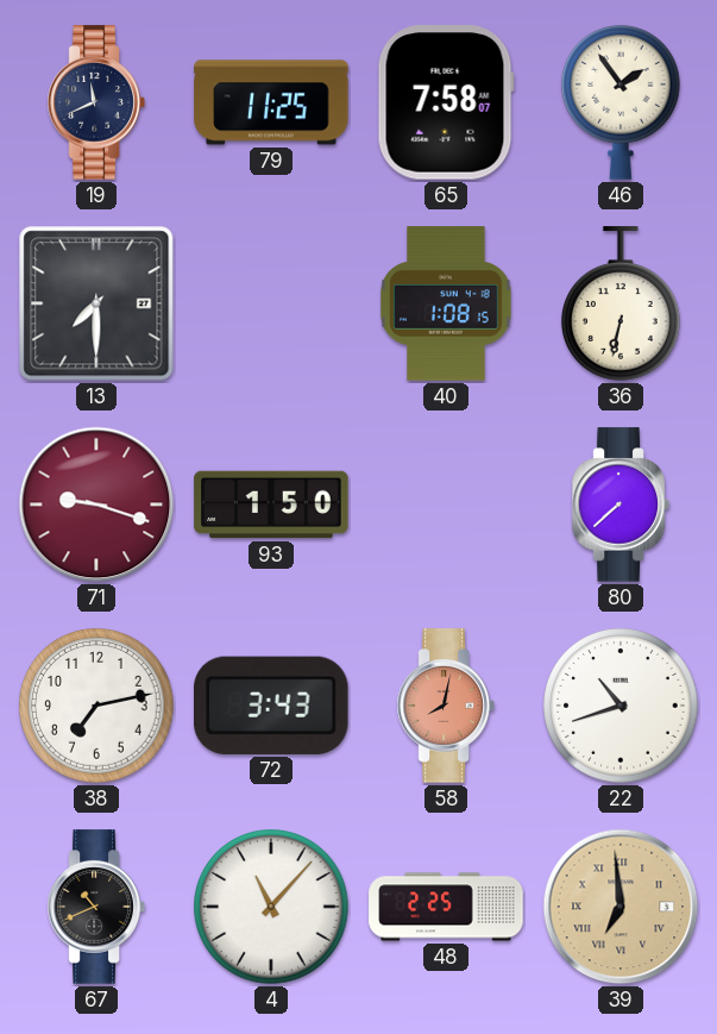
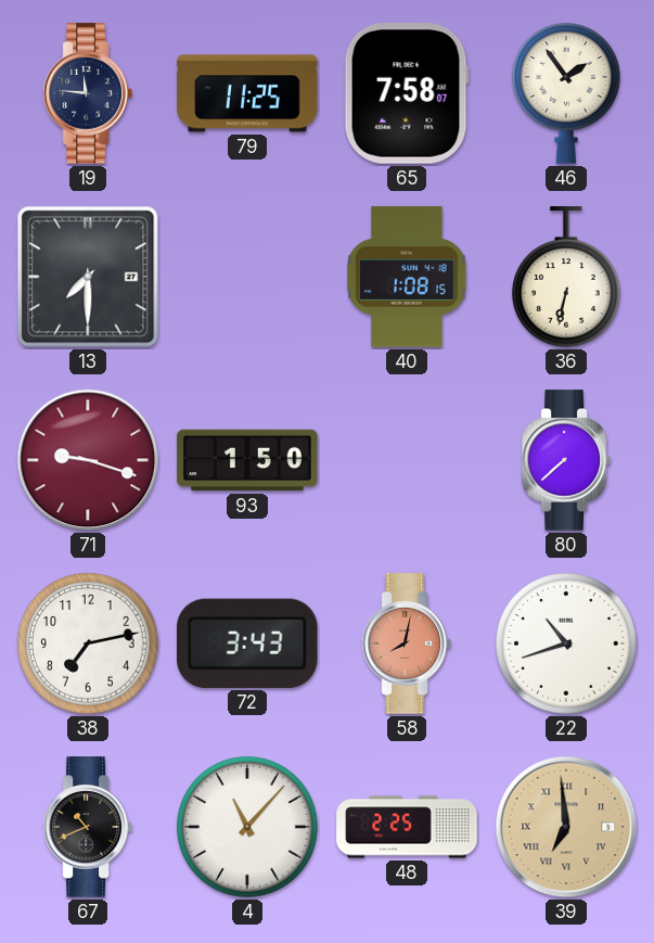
19: 11:41 -> 11:46
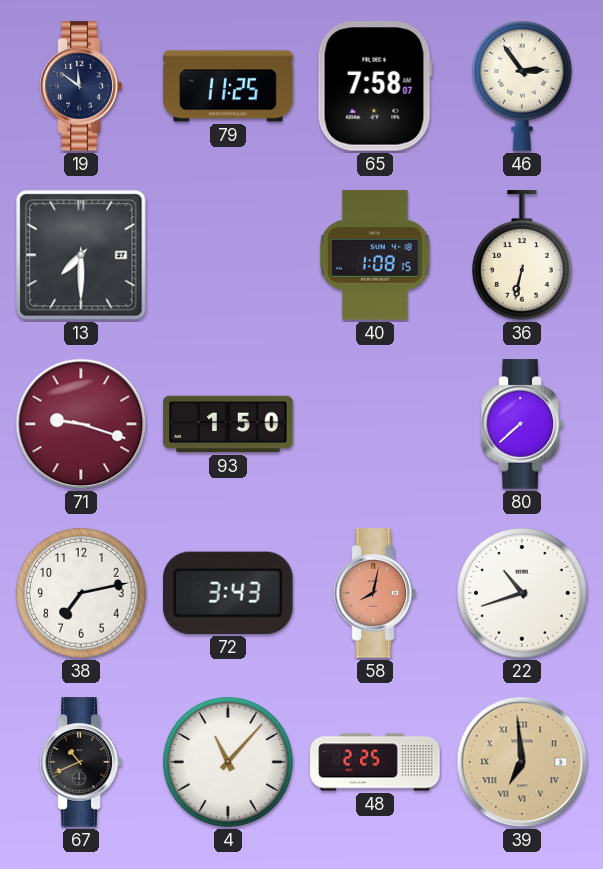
19: 11:46 -> 11:51
46: 1:54 -> 2:54
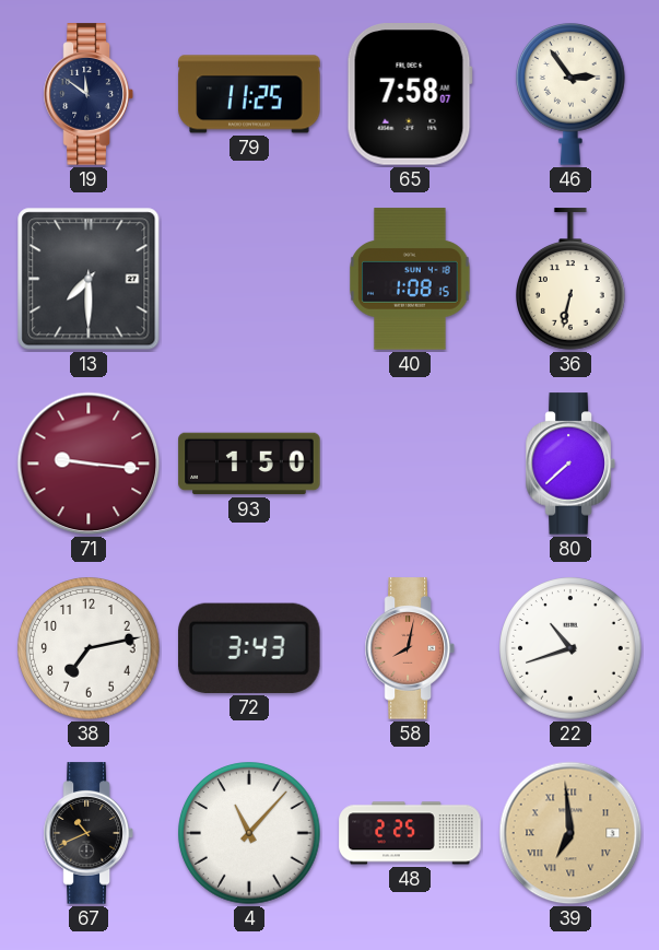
71: 9:18 -> 9:16
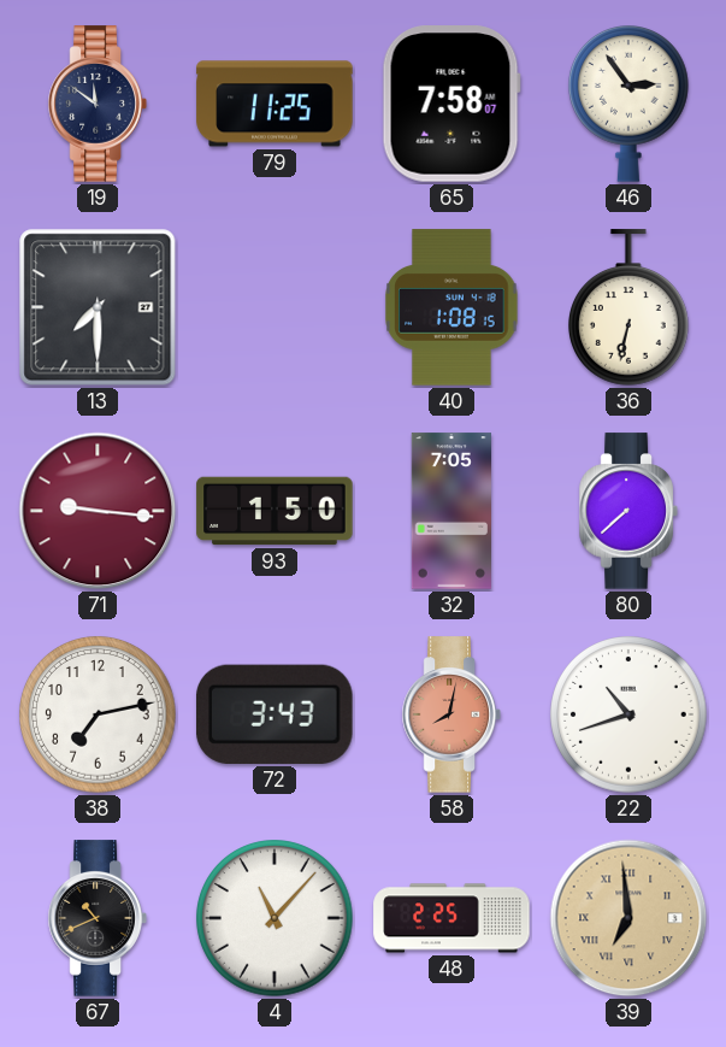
32: none -> 7:05
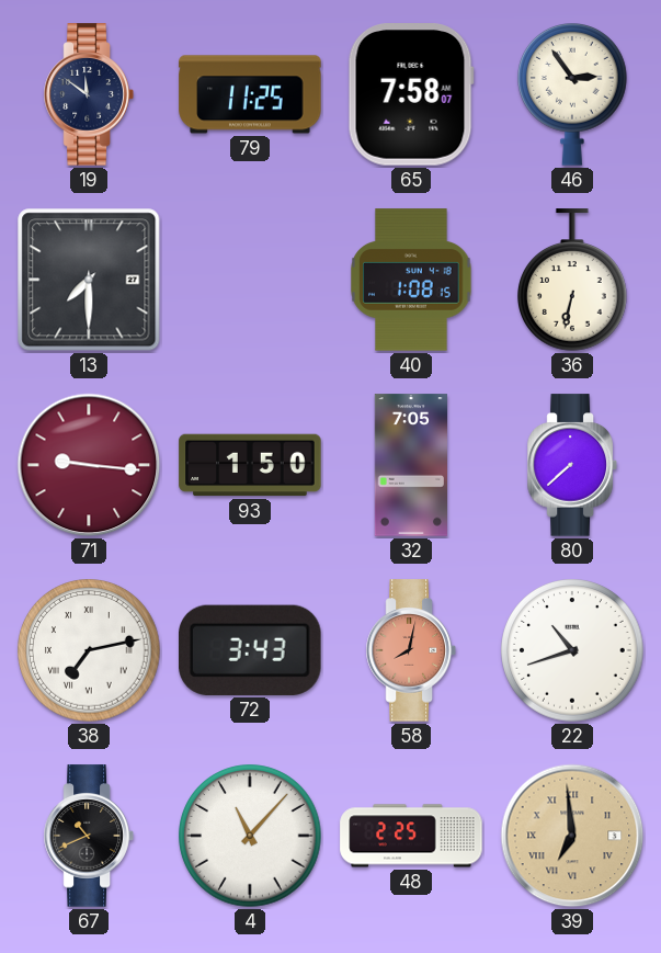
38 numerals: Arabic -> Roman
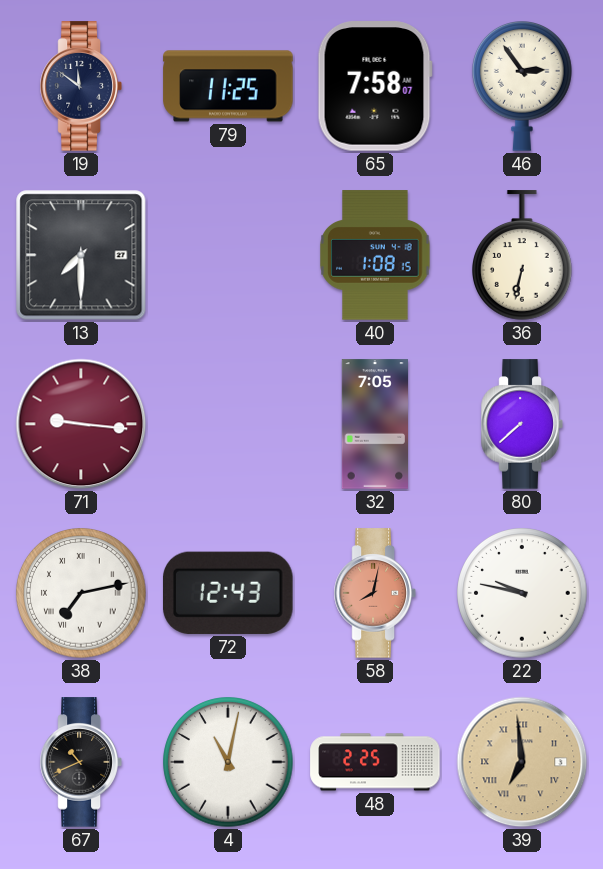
93: 1:50 -> none
72: 3:43 -> 12:43
22: 10:42 -> 9:47
4: 11:07 -> 11:02
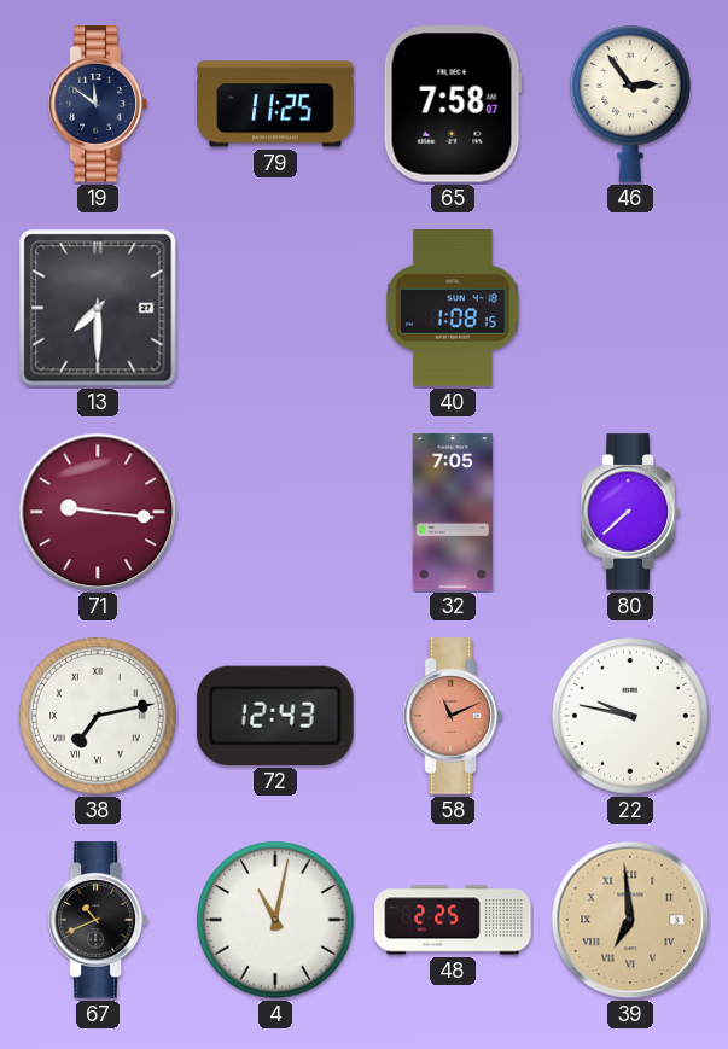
36: 6:32 -> none
58: 8:02 -> 11:11
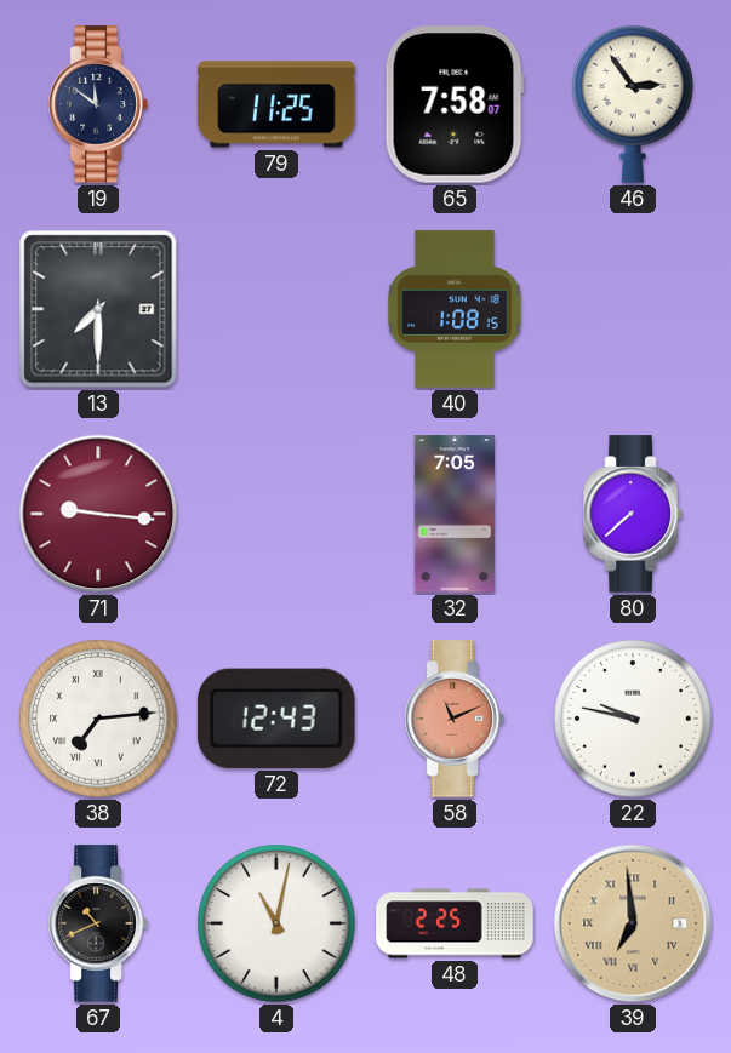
38: 7:13 -> 7:14
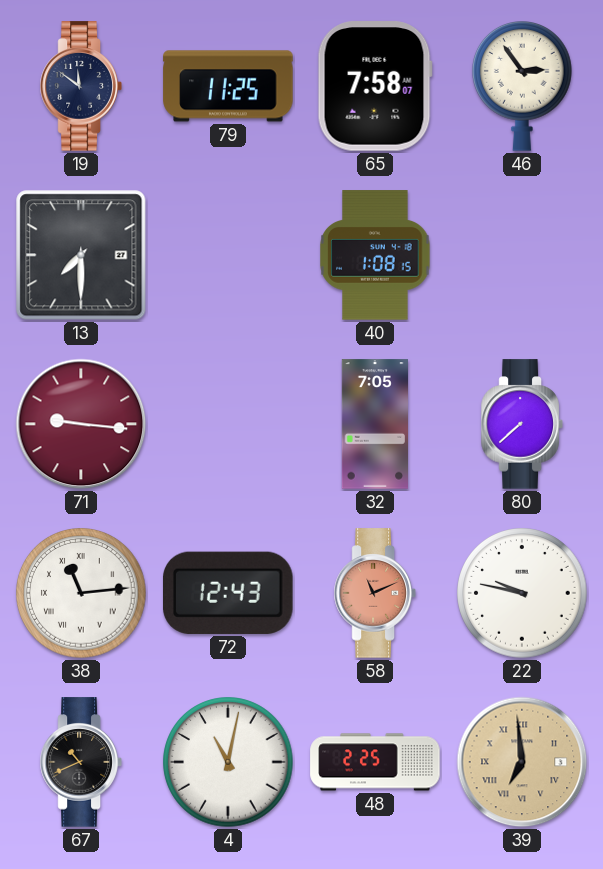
38: 7:14 -> 11:14
